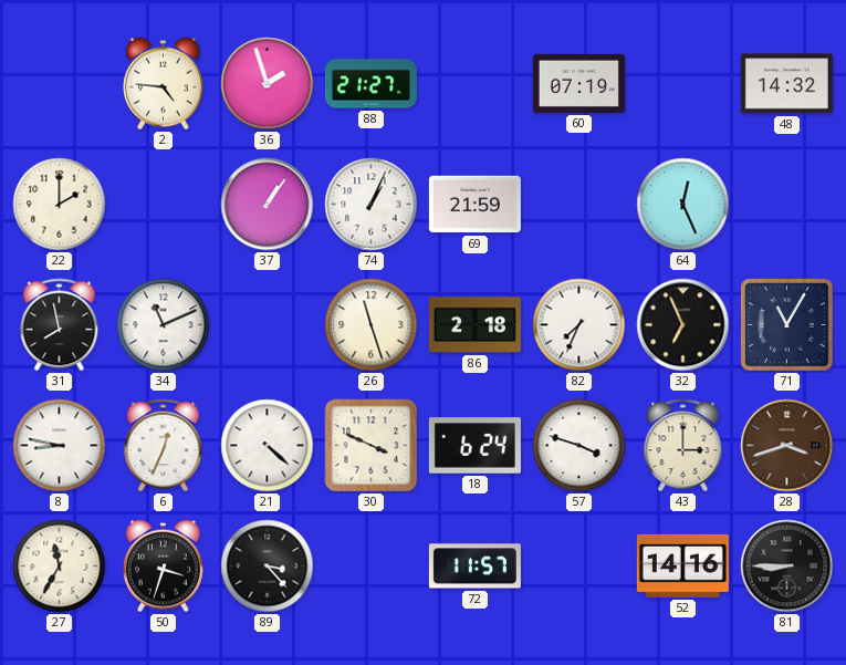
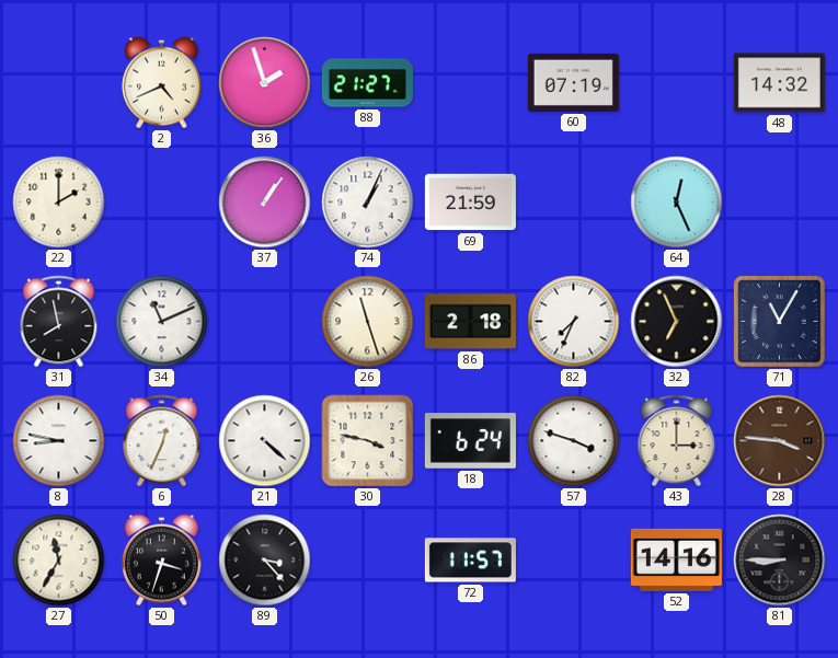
2: 4:46 -> 4:41
30: 3:49 -> 3:47
28: 3:42 -> 3:46
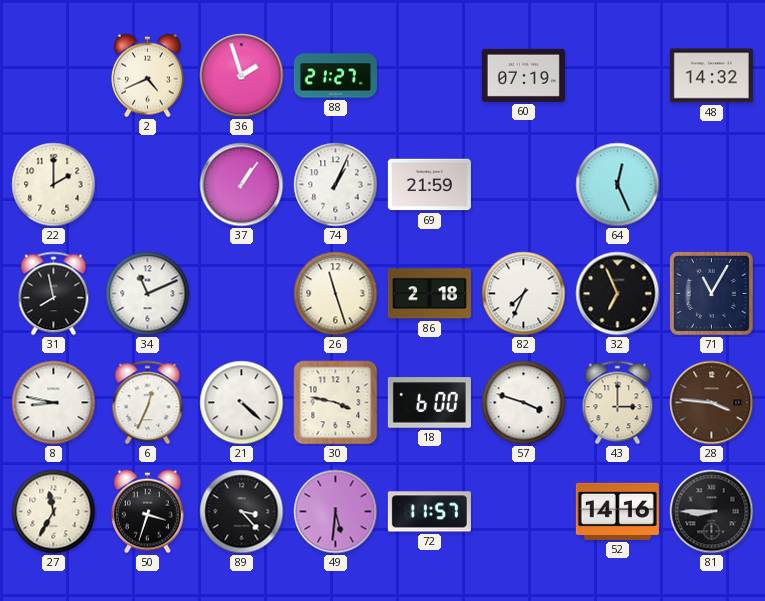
18: 6:24 -> 6:00
49: none -> 5:31
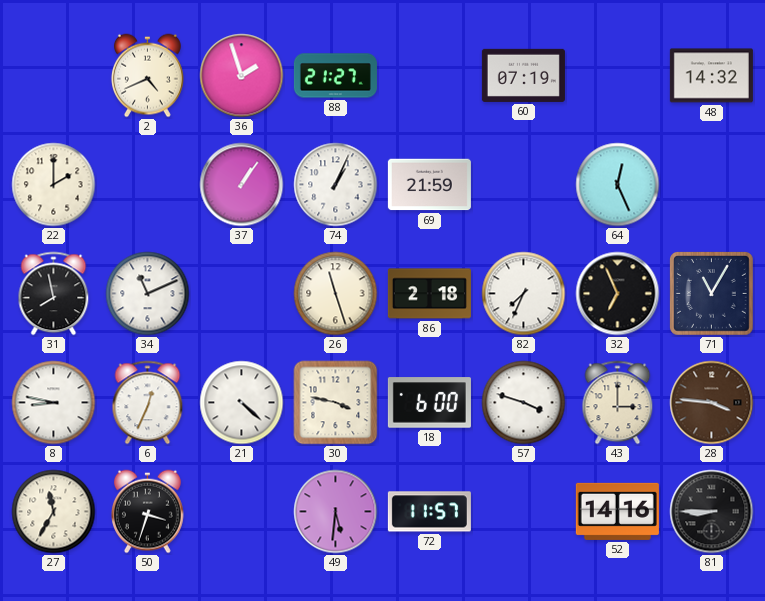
89: 3:23 -> none
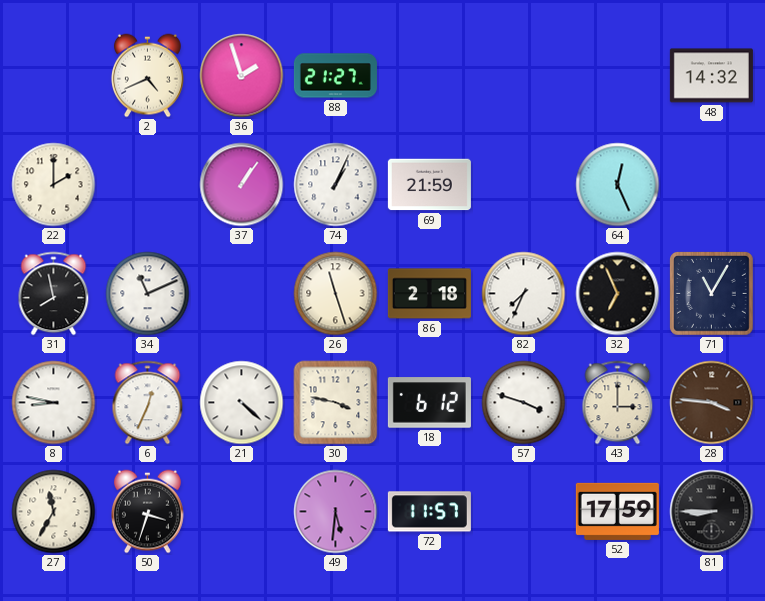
60: 07:19 -> none
18: 6:00 -> 6:12
52: 14:16 -> 17:59
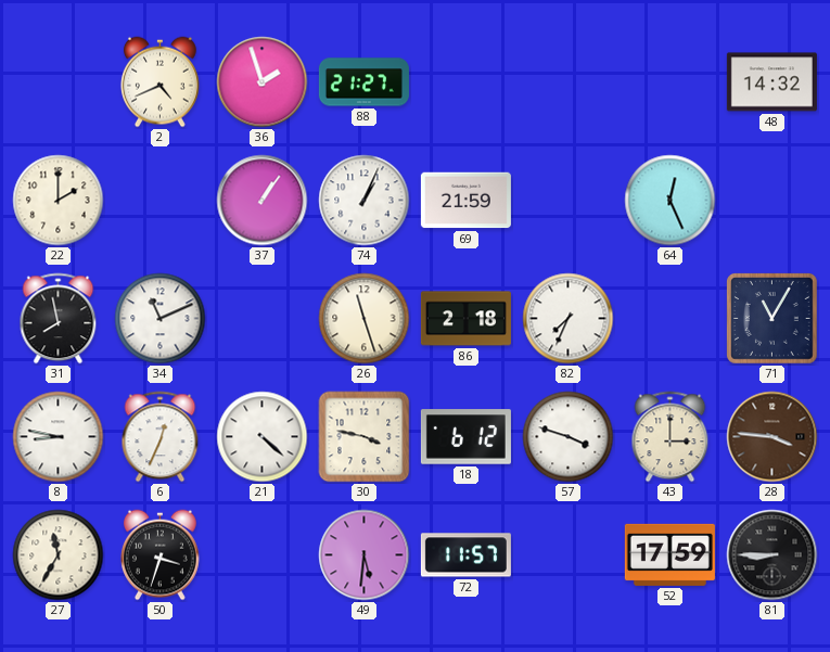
32: 6:56 -> none
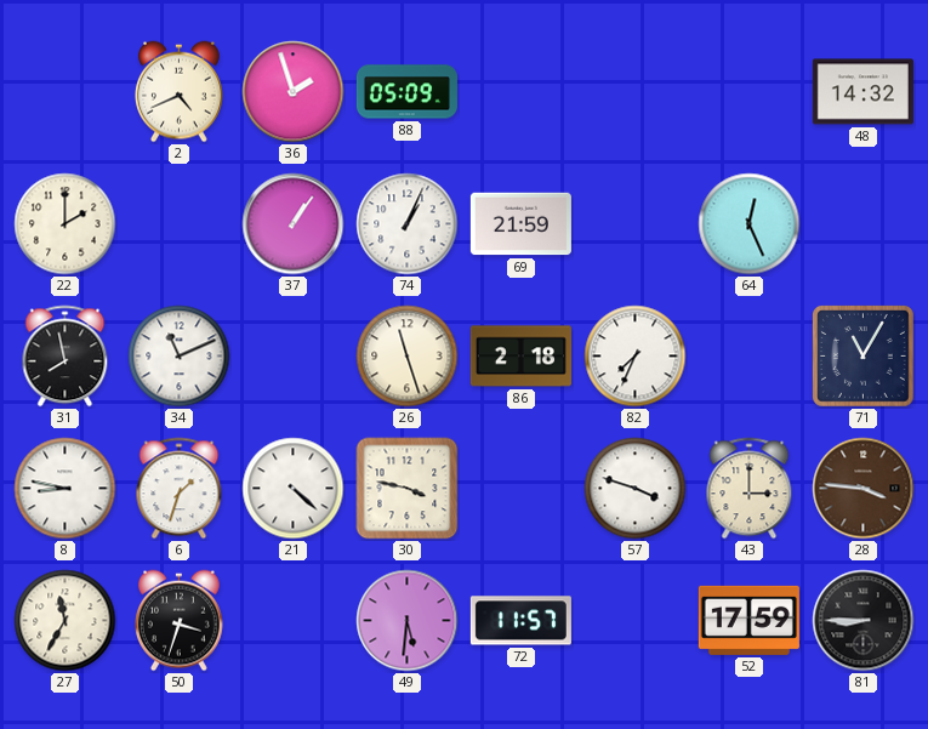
88: 21:27 -> 05:09
6: 12:34 -> 1:33
18: 6:12 -> none
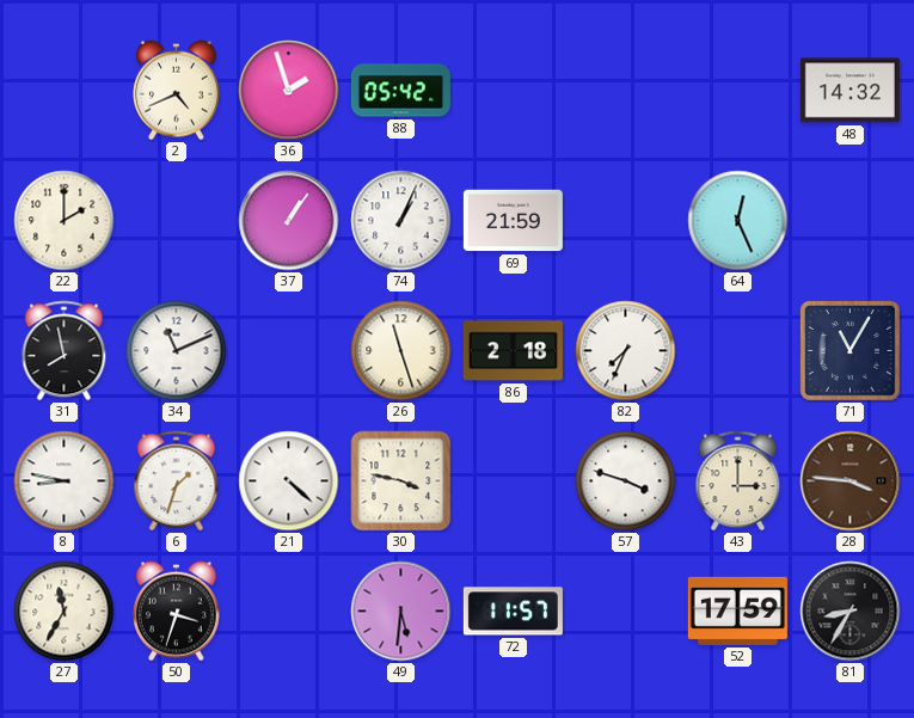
88: 05:09 -> 05:42
81: 8:45 -> 8:35
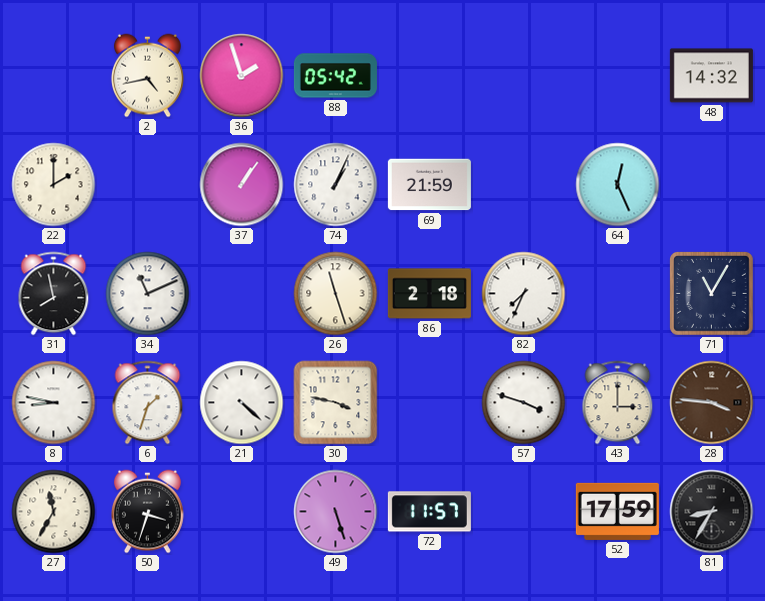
2: 4:41 -> 4:43
49: 5:31 -> 5:27
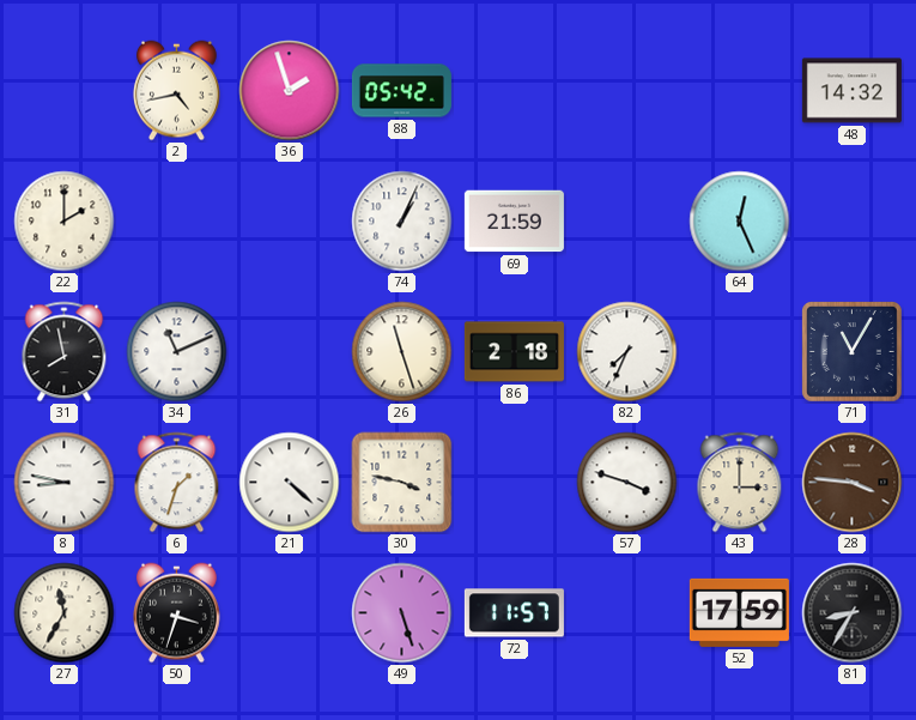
37: 1:06 -> none
